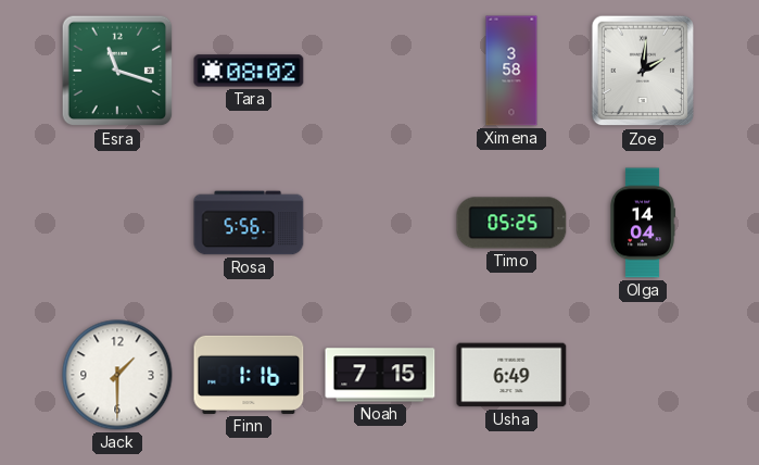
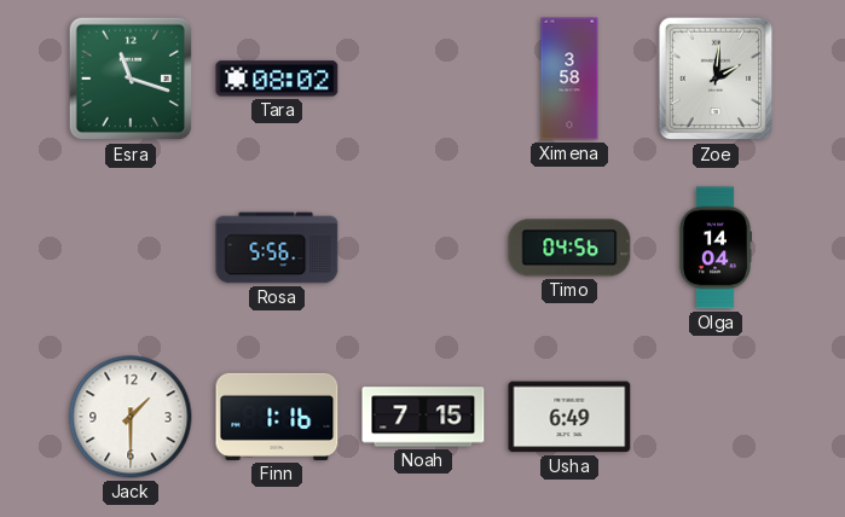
Timo: 05:25 -> 04:56
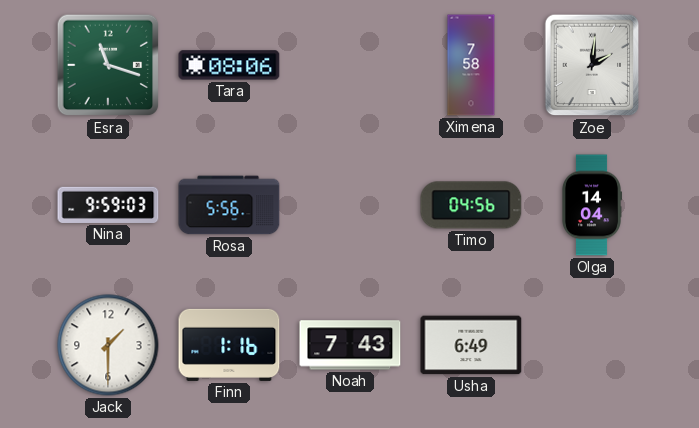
Tara: 08:02 -> 08:06
Ximena: 3:58 -> 7:58
Nina: none -> 9:59
Noah: 7:15 -> 7:43
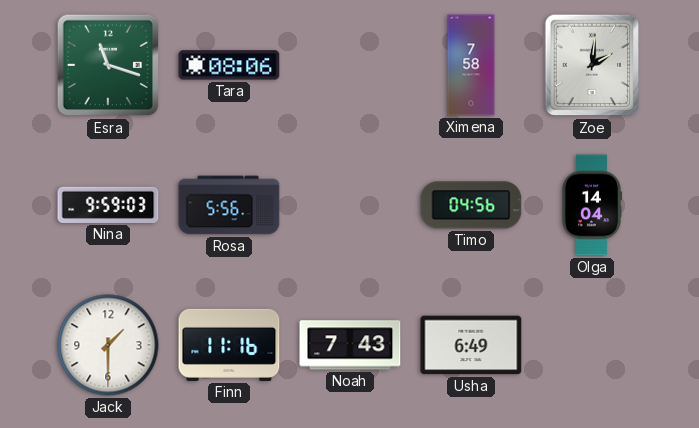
Finn: 1:16 -> 11:16
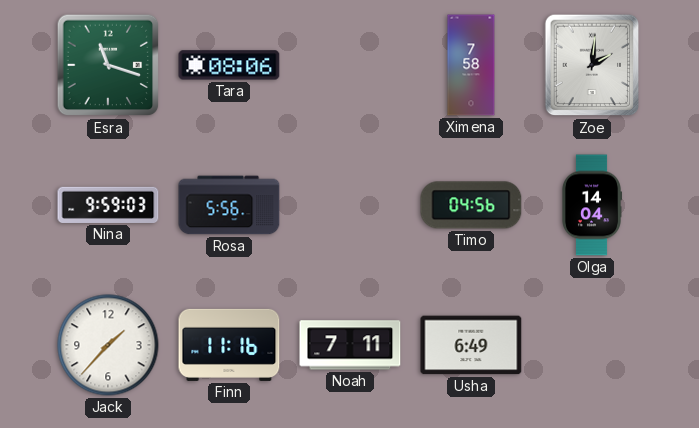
Jack: 1:30 -> 1:37
Noah: 7:43 -> 7:11
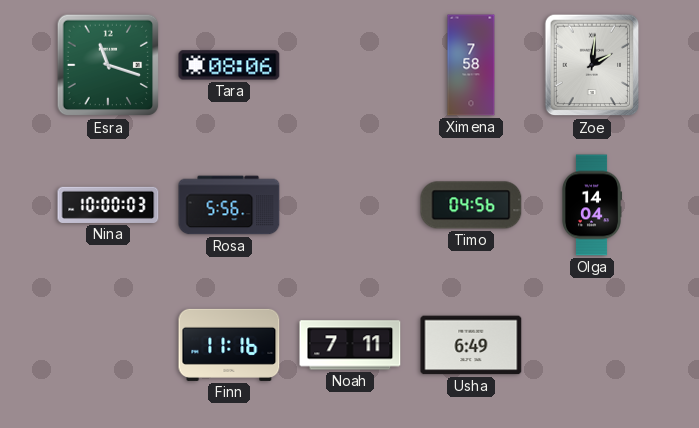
Nina: 9:59 -> 10:00
Jack: 1:37 -> none
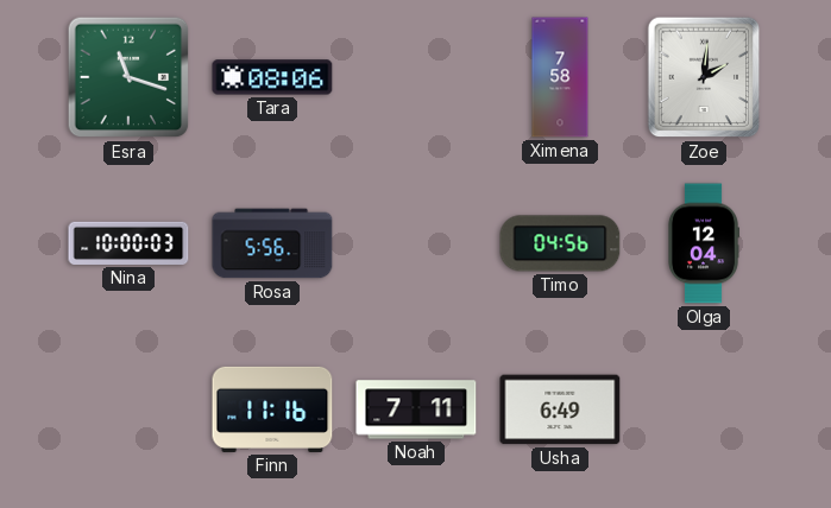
Olga: 14:04 -> 12:04
